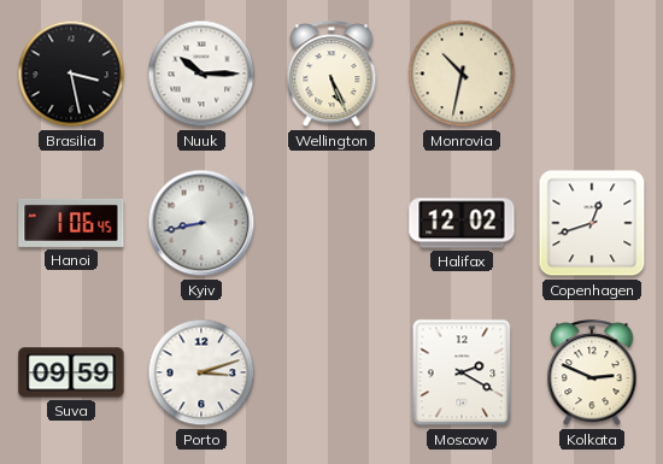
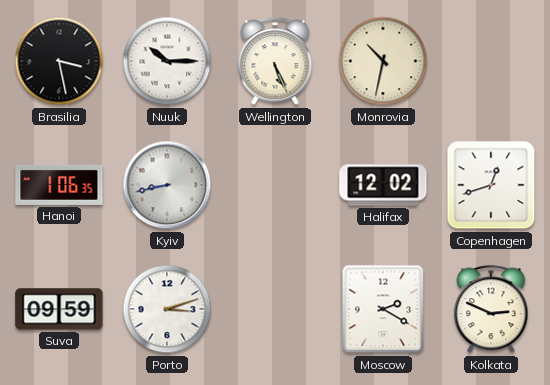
Hanoi: 1:06:45 -> 1:06:35
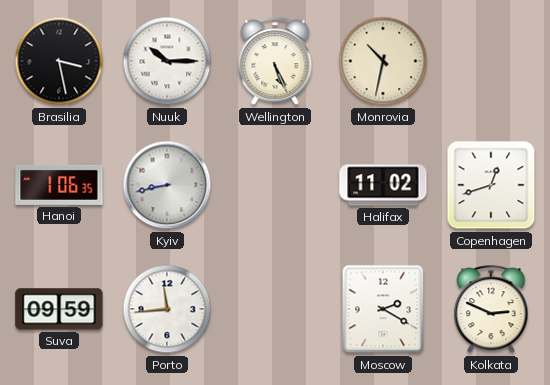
Halifax: 12:02 -> 11:02
Porto: 3:12 -> 11:44
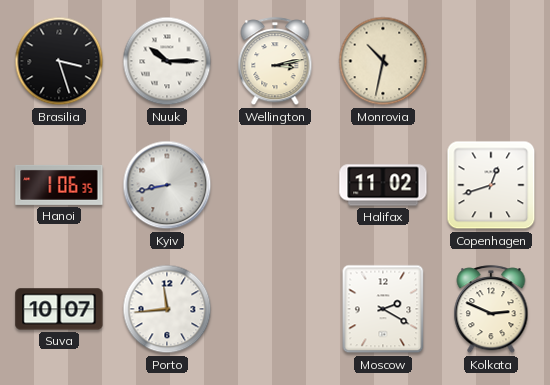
Brasilia: 3:28 -> 3:27
Wellington: 5:26 -> 3:13
Suva: 09:59 -> 10:07
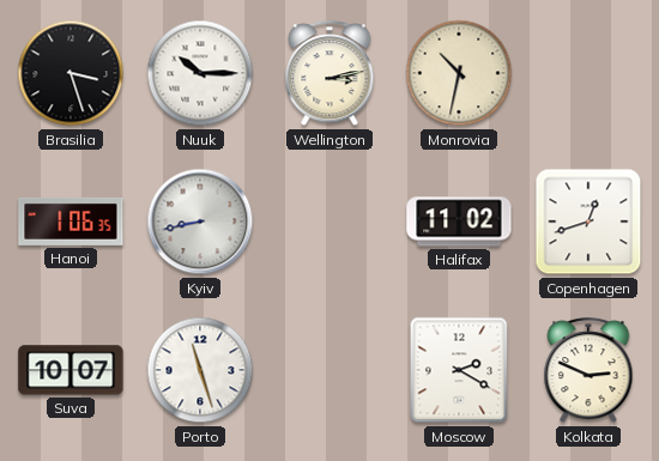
Porto: 11:44 -> 11:27
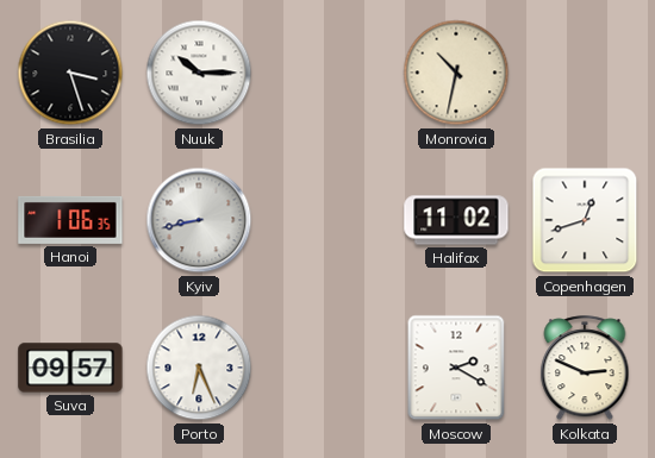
Wellington: 3:13 -> none
Suva: 10:07 -> 09:57
Porto: 11:27 -> 6:26
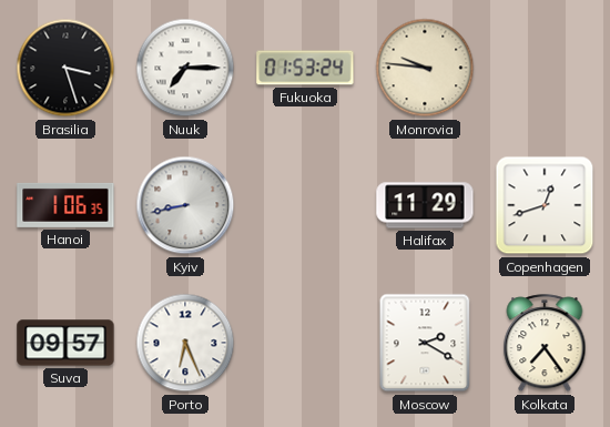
Nuuk: 10:15 -> 7:15
Fukuoka: none -> 01:53
Monrovia: 10:32 -> 9:46
Halifax: 11:02 -> 11:29
Kolkata: 2:49 -> 7:24
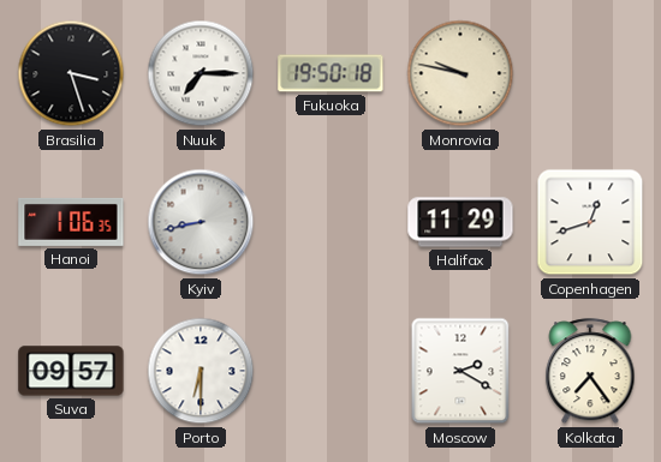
Fukuoka: 01:53 -> 19:50
Monrovia: 9:46 -> 9:47
Porto: 6:26 -> 6:30
